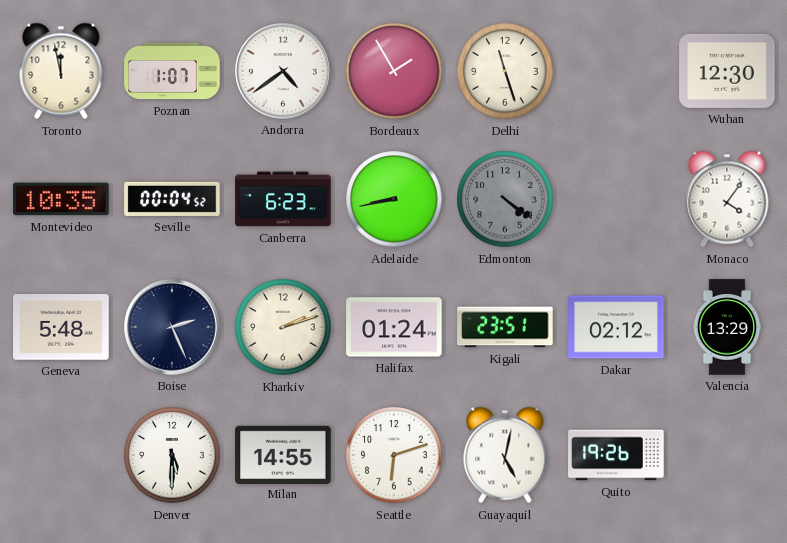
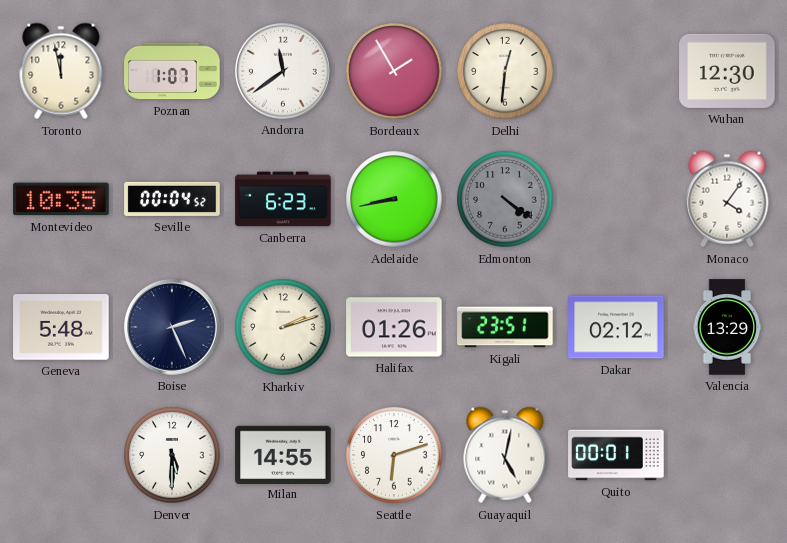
Andorra: 4:39 -> 11:39
Delhi: 11:27 -> 12:31
Halifax: 01:24 -> 01:26
Quito: 19:26 -> 00:01
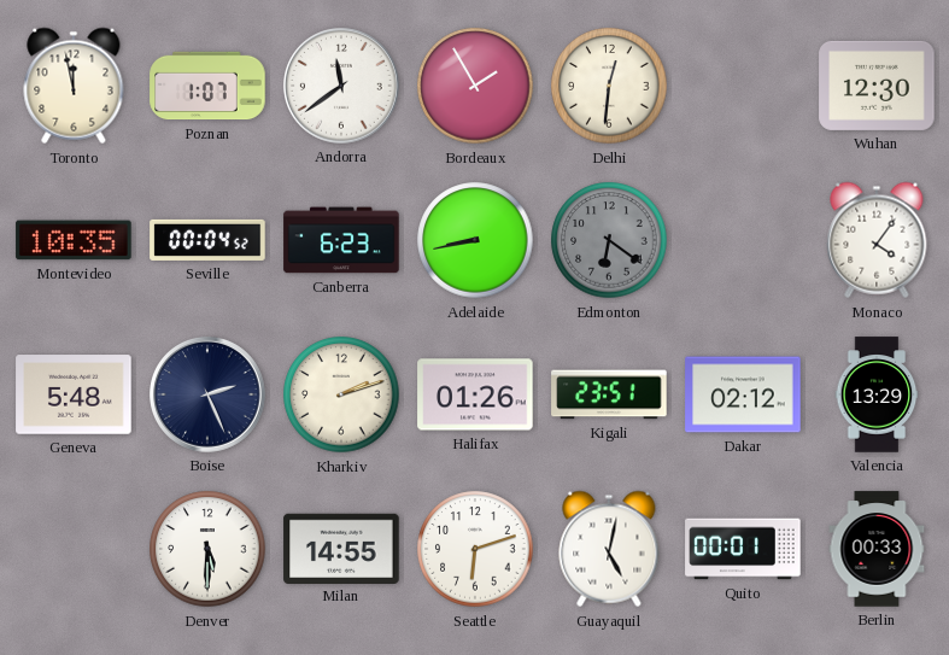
Edmonton: 4:21 -> 6:21
Berlin: none -> 00:33
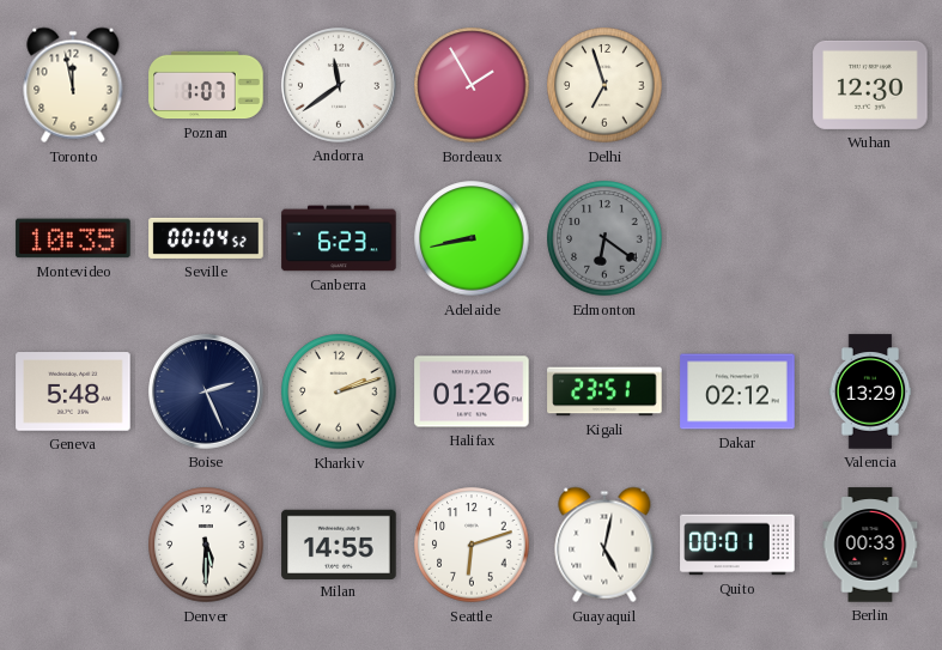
Delhi: 12:31 -> 6:57
Monaco: 4:06 -> none
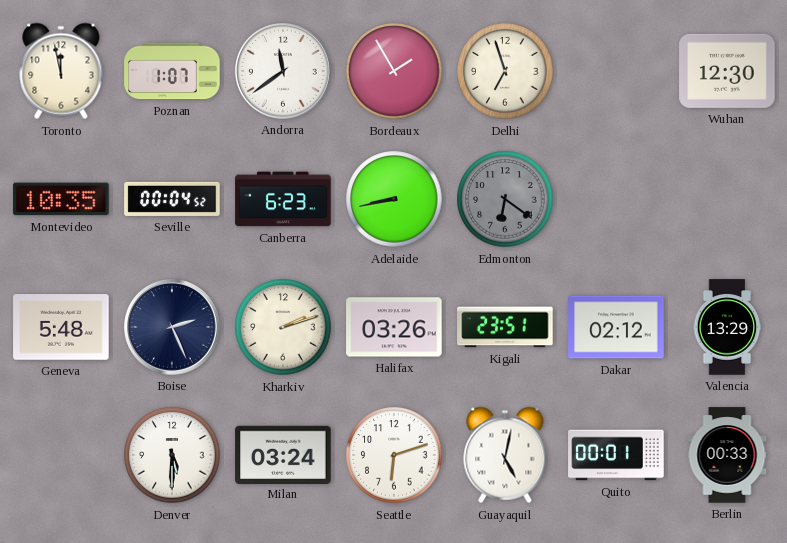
Halifax: 01:26 -> 03:26
Milan: 14:55 -> 03:24
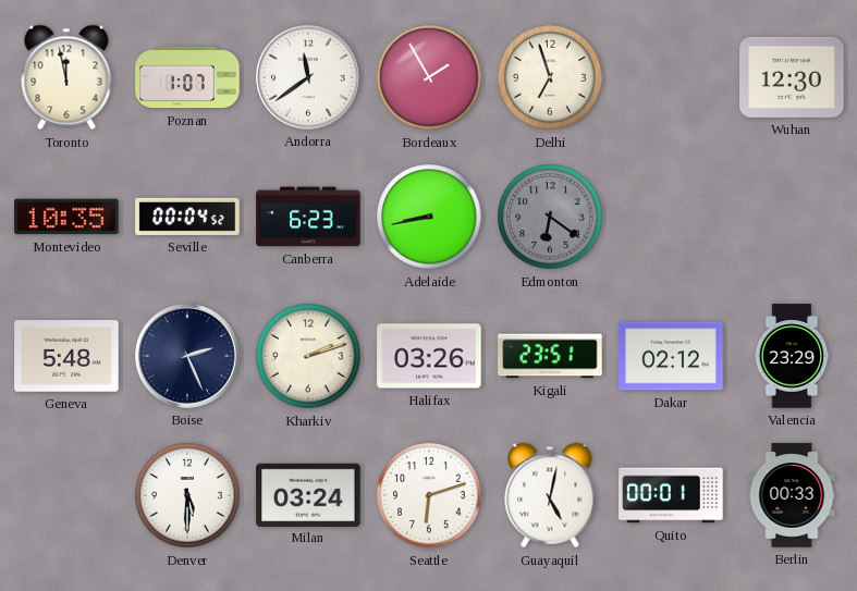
Valencia: 13:29 -> 23:29
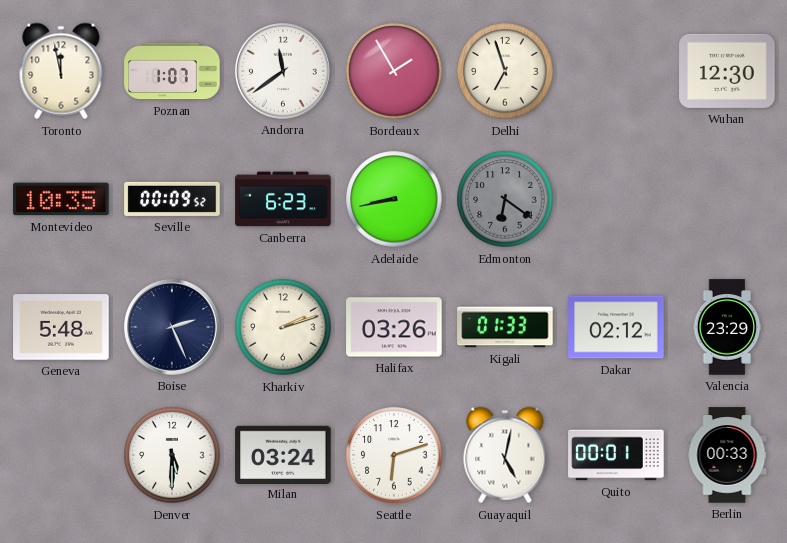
Seville: 00:04 -> 00:09
Kigali: 23:51 -> 01:33
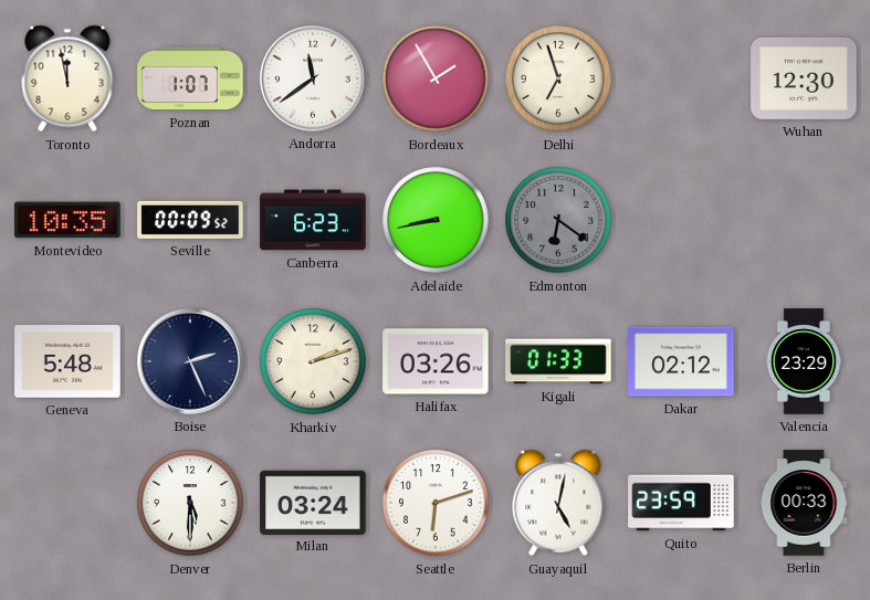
Quito: 00:01 -> 23:59
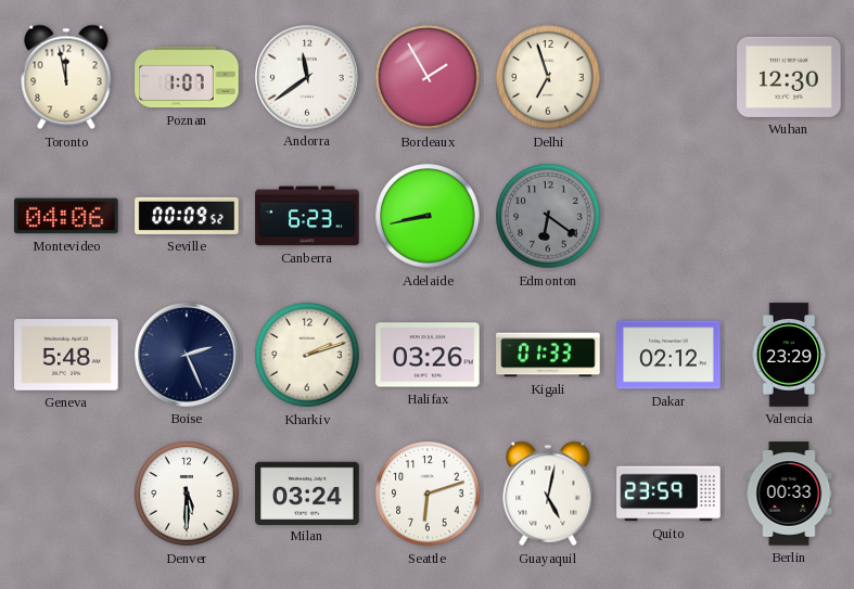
Montevideo: 10:35 -> 04:06
